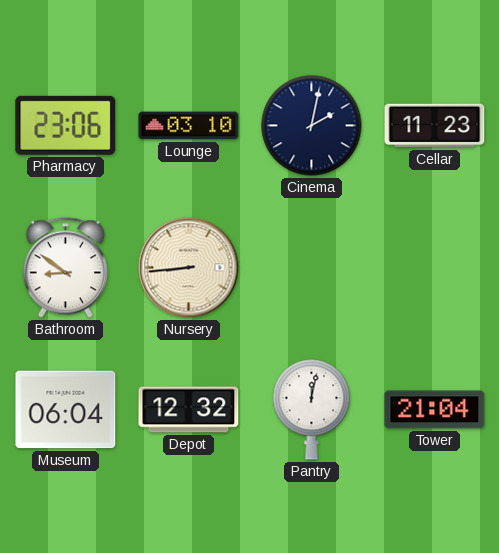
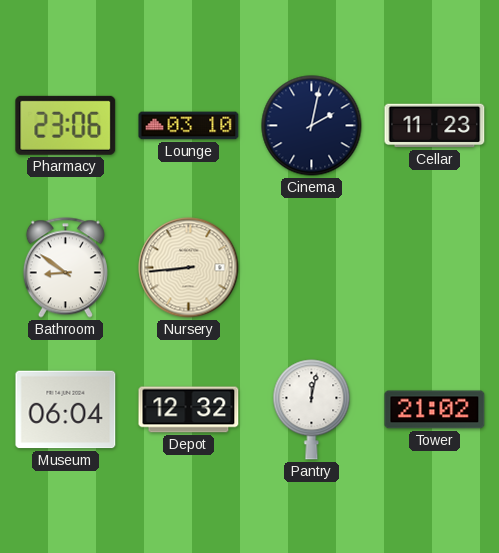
Tower: 21:04 -> 21:02
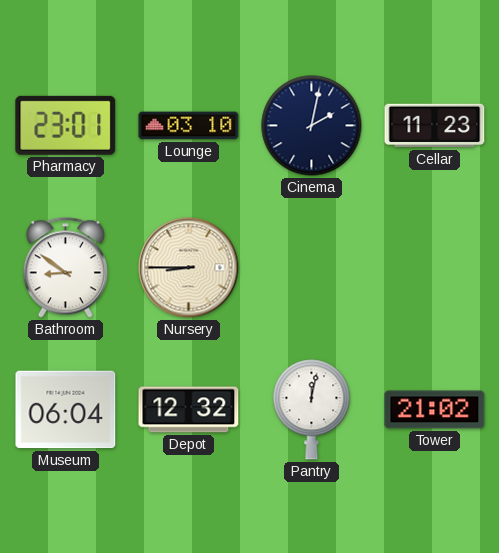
Pharmacy: 23:06 -> 23:01
Nursery: 8:44 -> 8:45
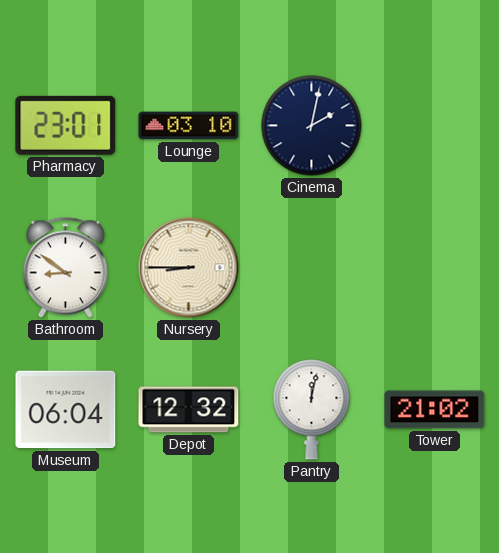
Cellar: 11:23 -> none
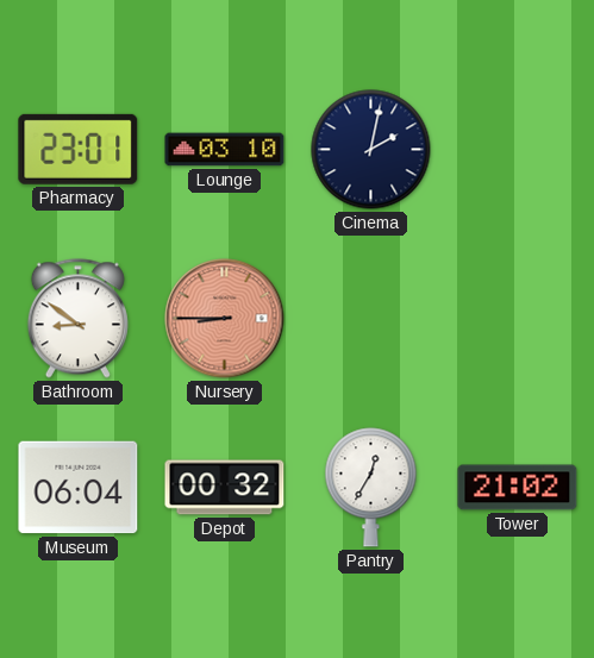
Nursery dial: cream -> salmon
Depot: 12:32 -> 00:32
Pantry: 12:02 -> 12:35
